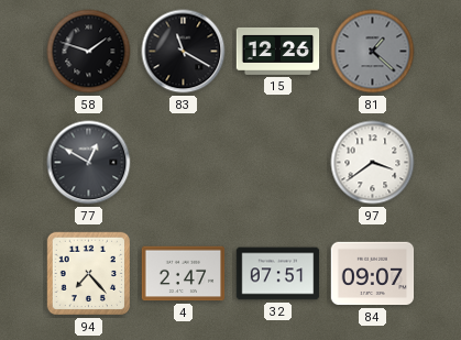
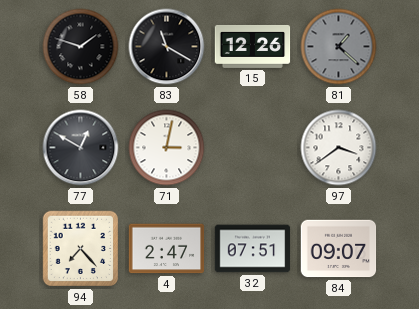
71: none -> 3:02
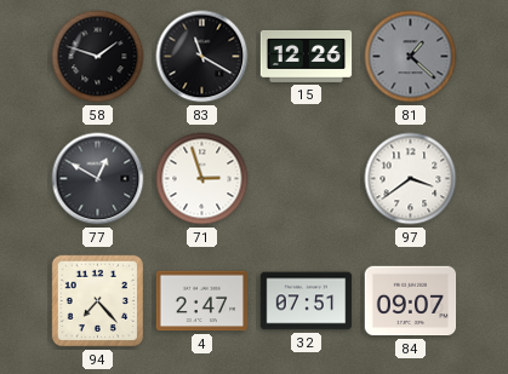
71: 3:02 -> 2:57
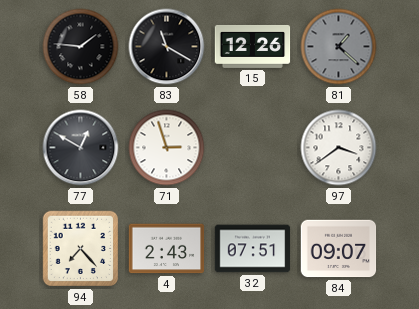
58: 1:48 -> 1:46
4: 2:47 -> 2:43
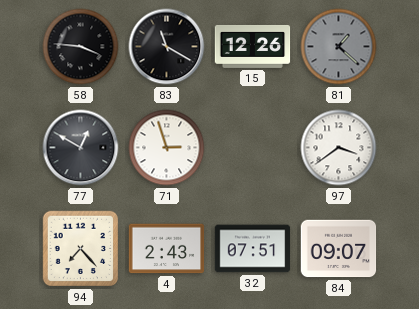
58: 1:46 -> 3:46
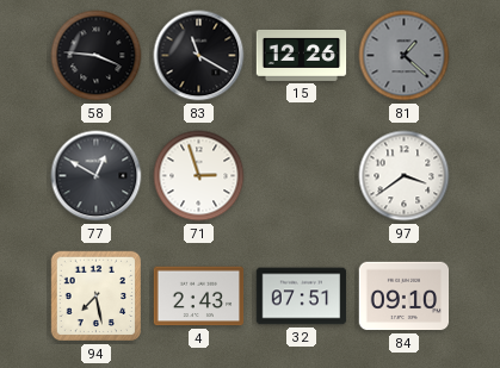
94: 7:23 -> 7:28
84: 09:07 -> 09:10
